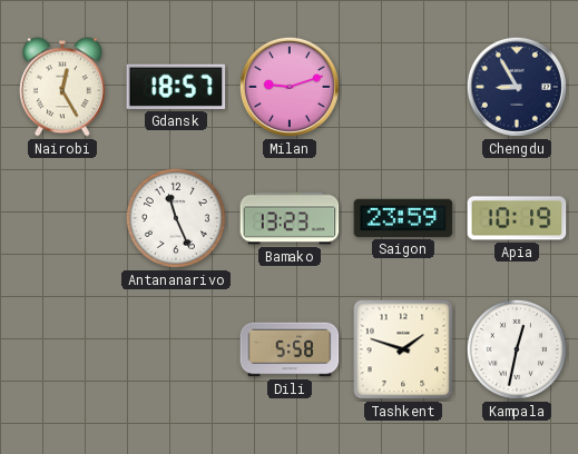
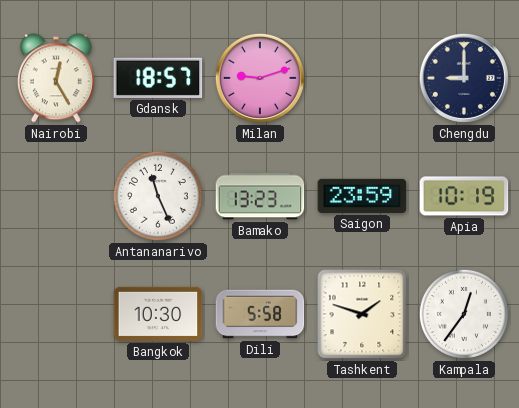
Chengdu: 8:55 -> 9:00
Bangkok: none -> 10:30
Kampala: 12:32 -> 12:36
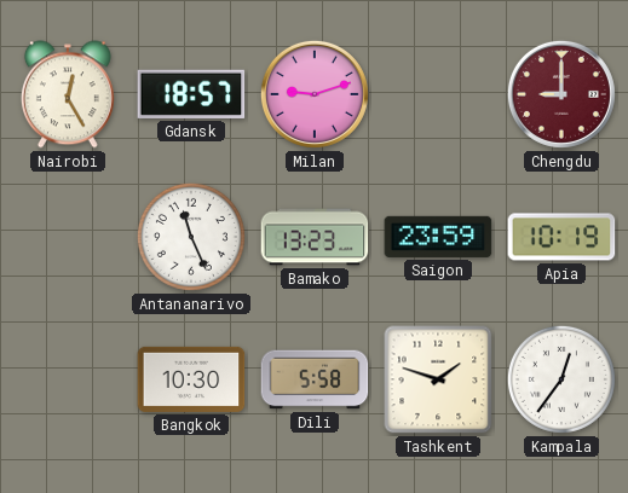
Chengdu dial: navy -> burgundy
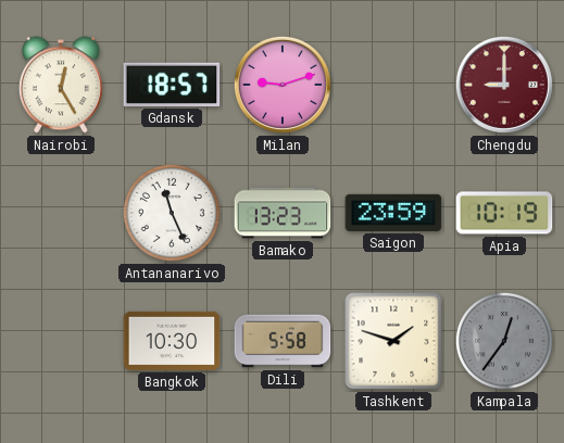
Kampala dial: white -> grey
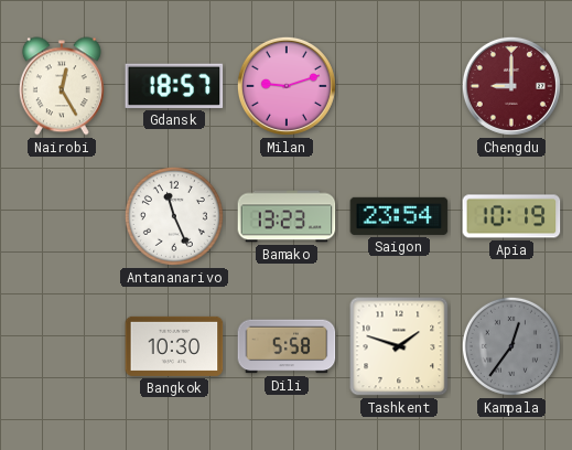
Saigon: 23:59 -> 23:54
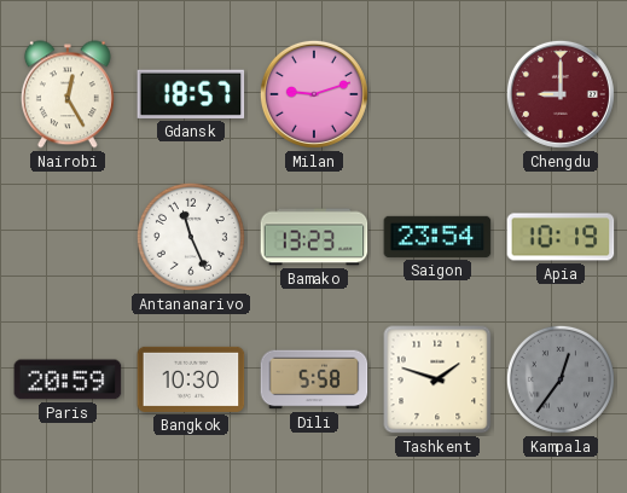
Paris: none -> 20:59
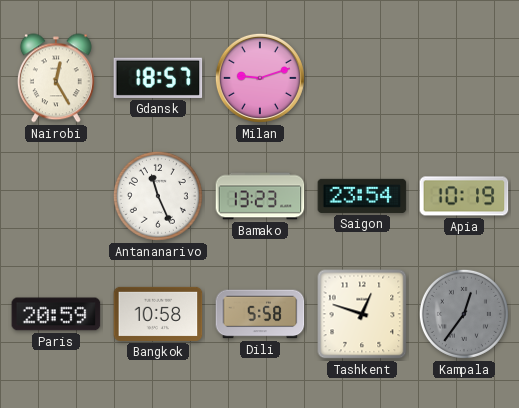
Chengdu: 9:00 -> none
Bangkok: 10:30 -> 10:58
Tashkent: 1:48 -> 12:48
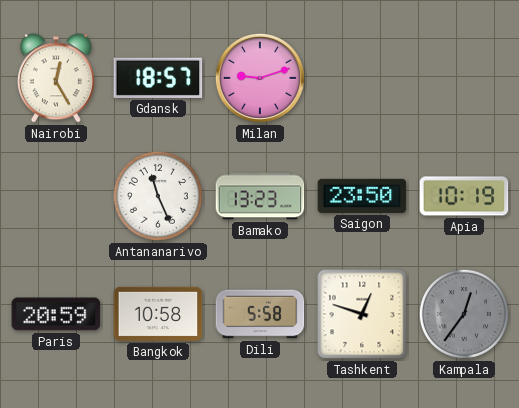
Saigon: 23:54 -> 23:50
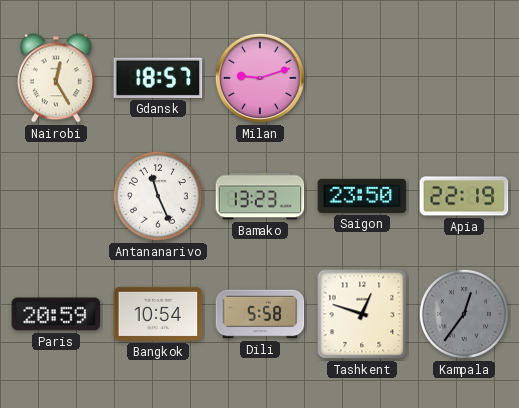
Apia: 10:19 -> 22:19
Bangkok: 10:58 -> 10:54
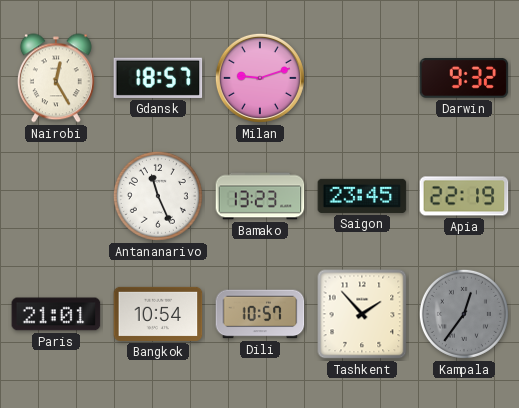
Darwin: none -> 9:32
Saigon: 23:50 -> 23:45
Paris: 20:59 -> 21:01
Dili: 5:58 -> 10:57
Tashkent: 12:48 -> 1:53
